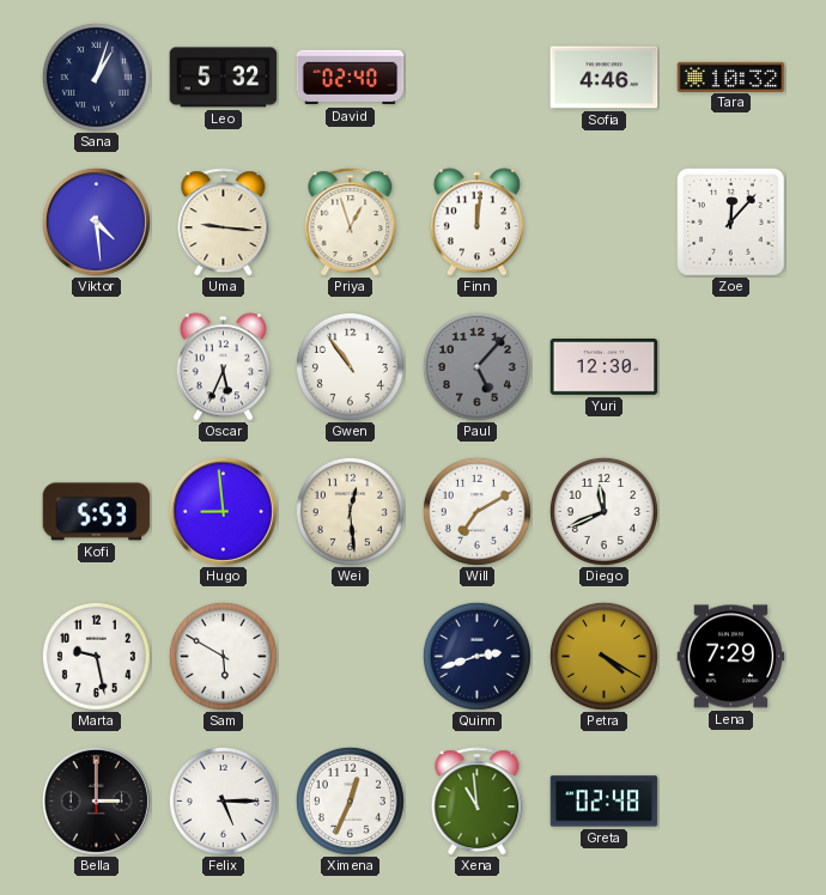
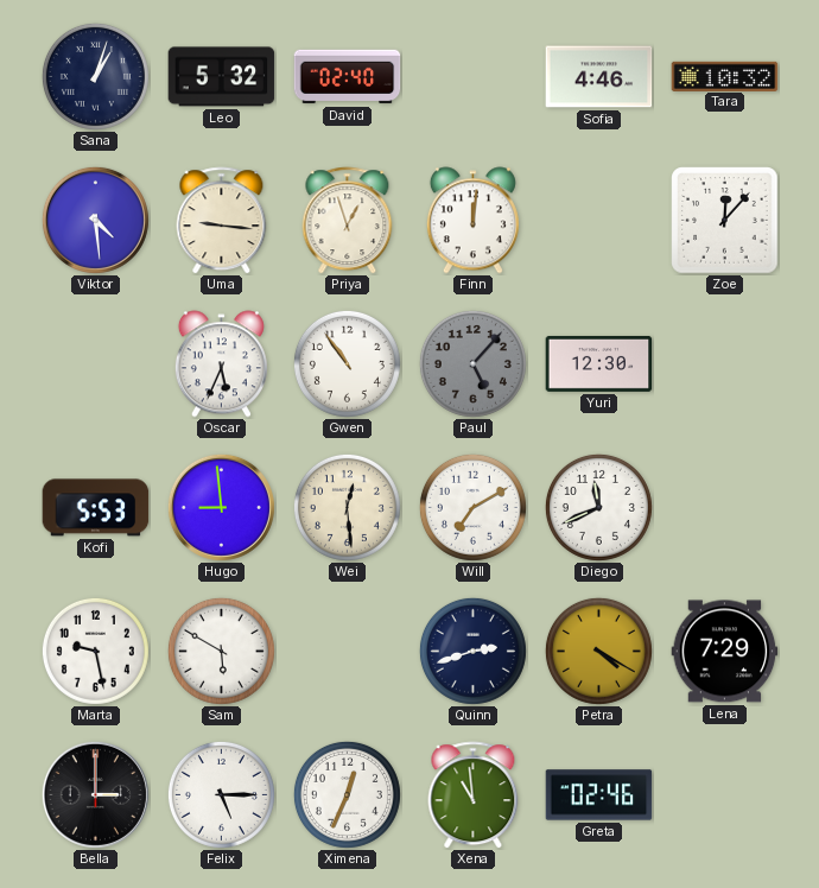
Greta: 02:48 -> 02:46
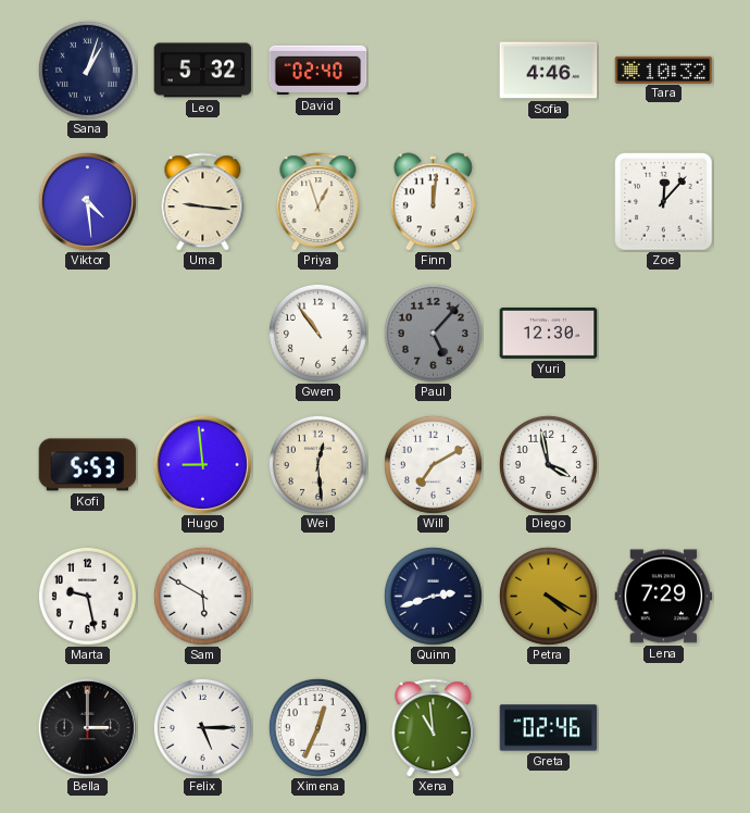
Oscar: 5:34 -> none
Diego: 11:41 -> 3:58
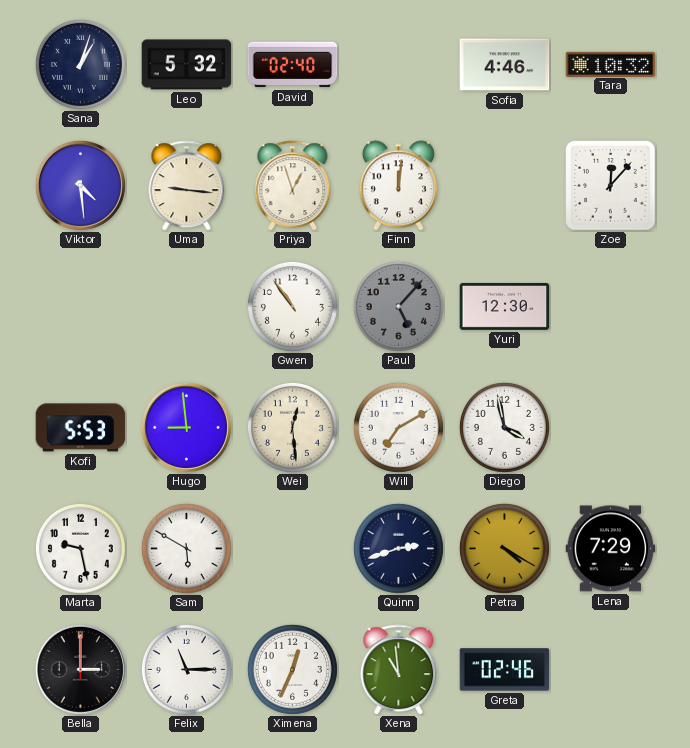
Felix: 5:15 -> 11:15
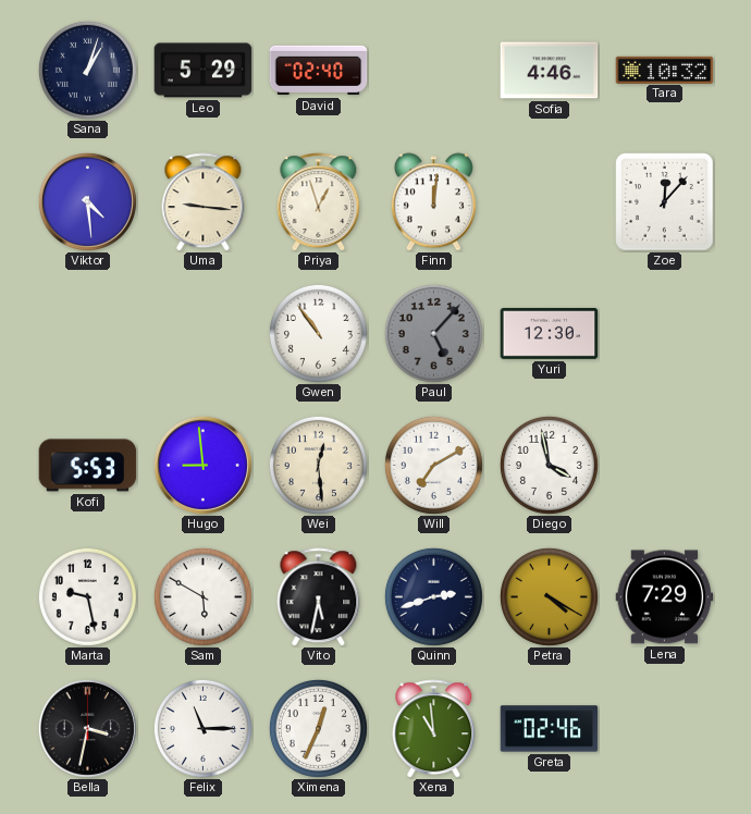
Leo: 5:32 -> 5:29
Vito: none -> 5:32
Bella: 3:00 -> 3:32
